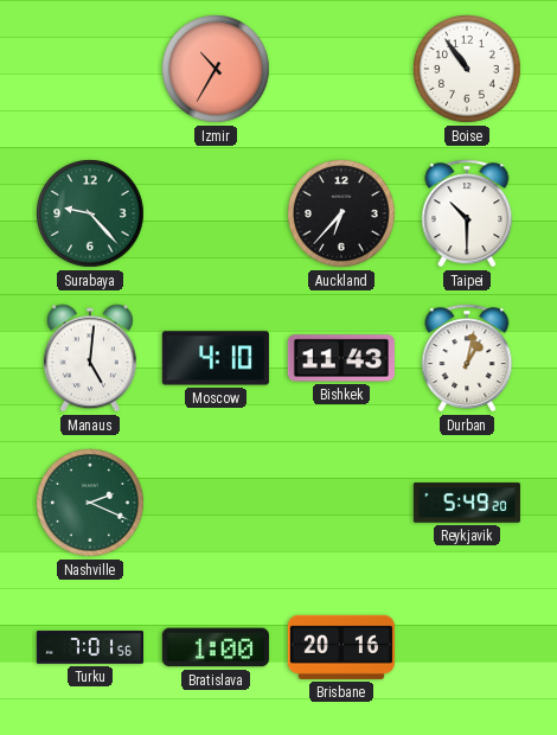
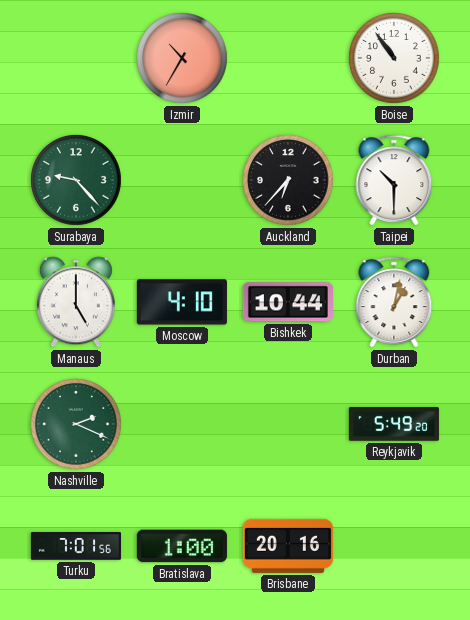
Manaus: 5:01 -> 5:00
Bishkek: 11:43 -> 10:44
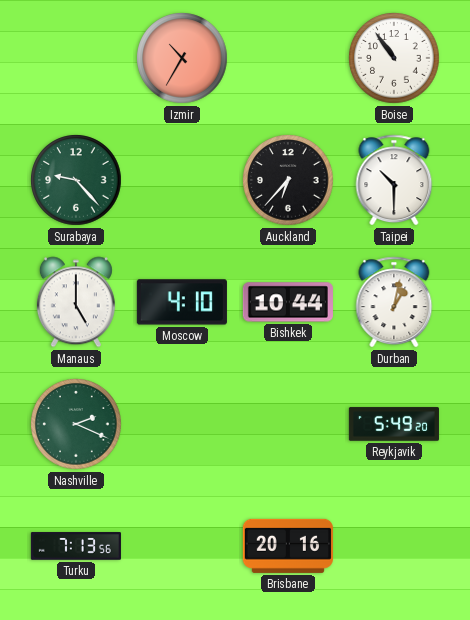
Turku: 7:01 -> 7:13
Bratislava: 1:00 -> none
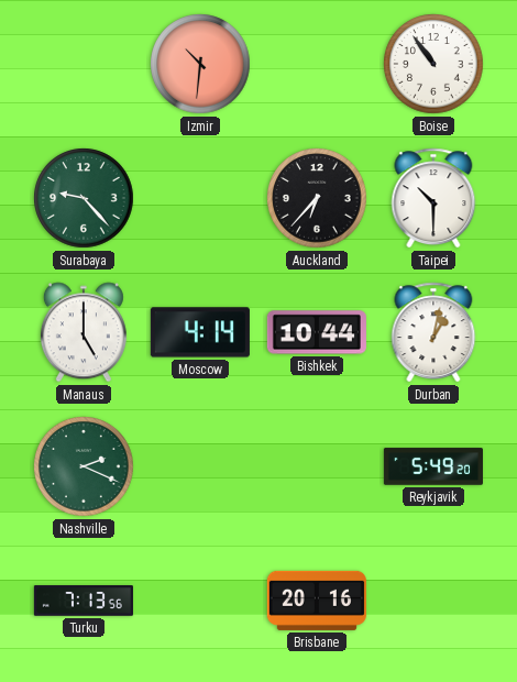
Izmir: 10:35 -> 10:31
Moscow: 4:10 -> 4:14
